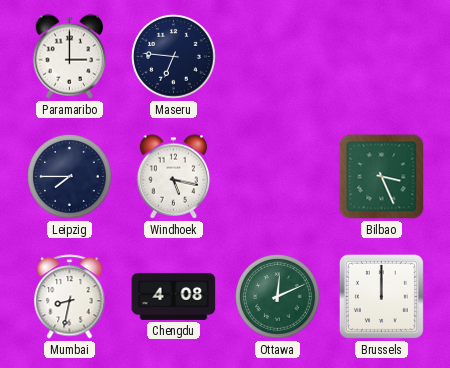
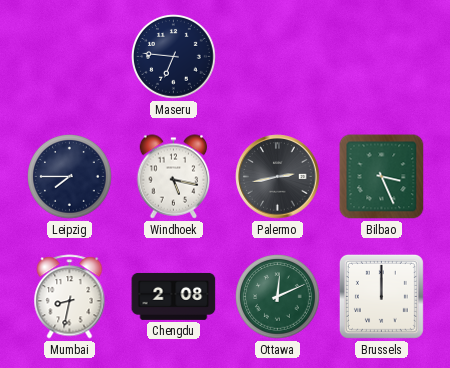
Paramaribo: 3:00 -> none
Palermo: none -> 2:43
Chengdu: 4:08 -> 2:08
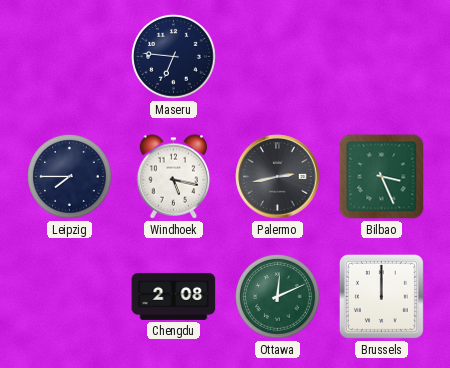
Mumbai: 8:32 -> none
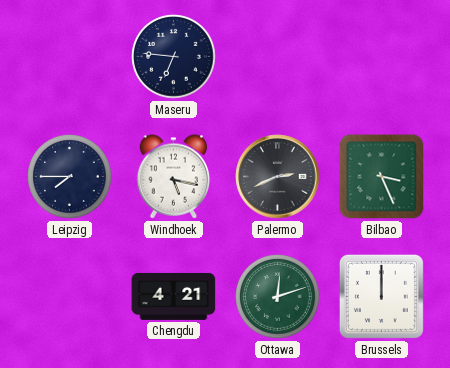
Palermo: 2:43 -> 2:41
Chengdu: 2:08 -> 4:21
Ottawa: 12:11 -> 12:12
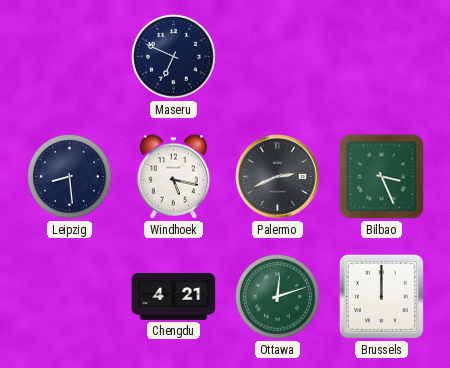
Maseru: 6:46 -> 6:49
Leipzig: 7:45 -> 8:29
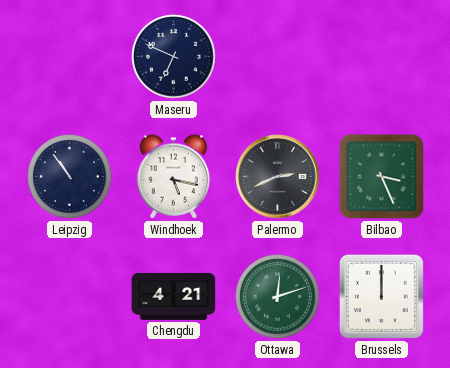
Leipzig: 8:29 -> 10:54
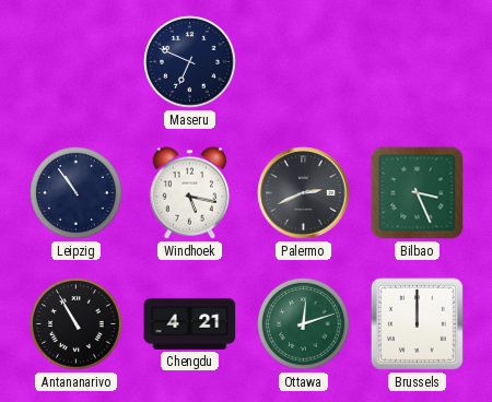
Antananarivo: none -> 10:55
